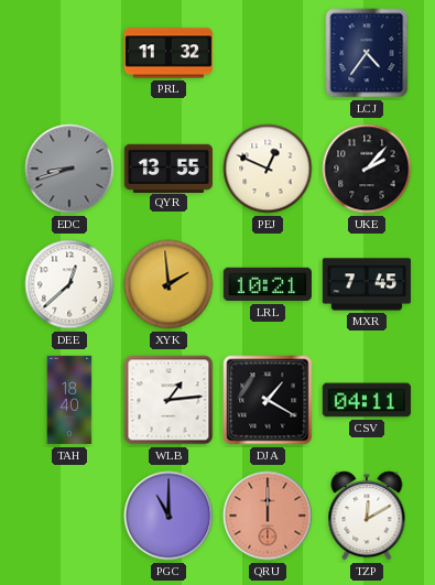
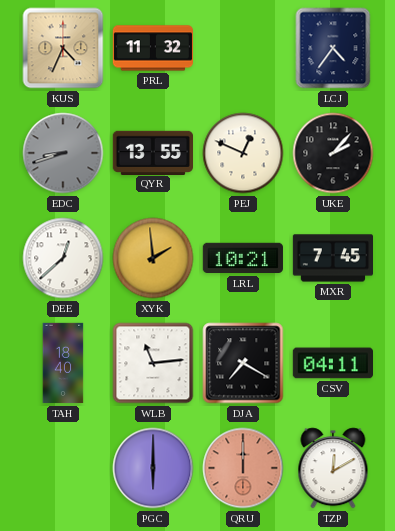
KUS: none -> 4:34
WLB: 1:14 -> 11:14
DJA: 1:20 -> 7:20
PGC: 11:00 -> 6:00
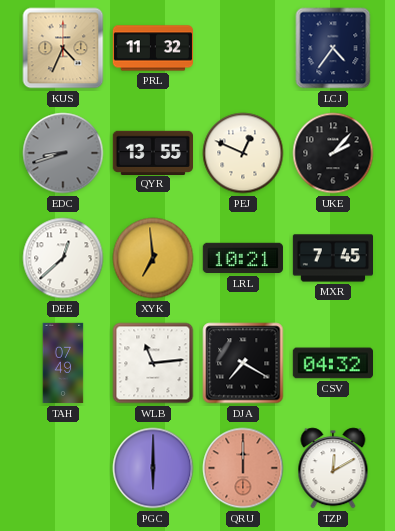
XYK: 1:59 -> 6:59
TAH: 18:40 -> 07:49
CSV: 04:11 -> 04:32
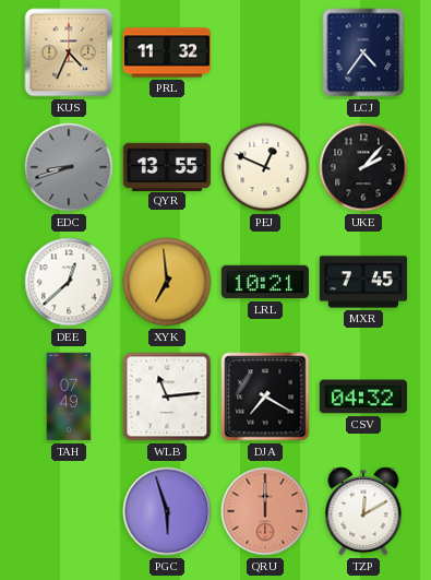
PGC: 6:00 -> 5:57
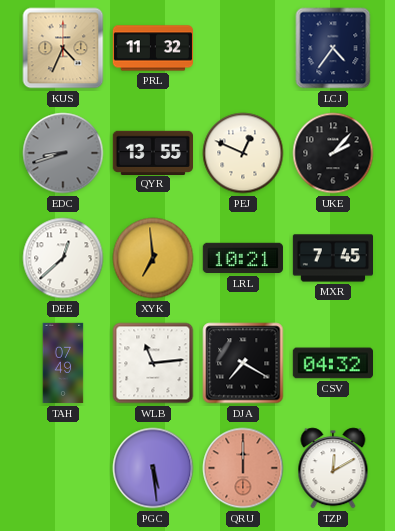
PGC: 5:57 -> 5:29
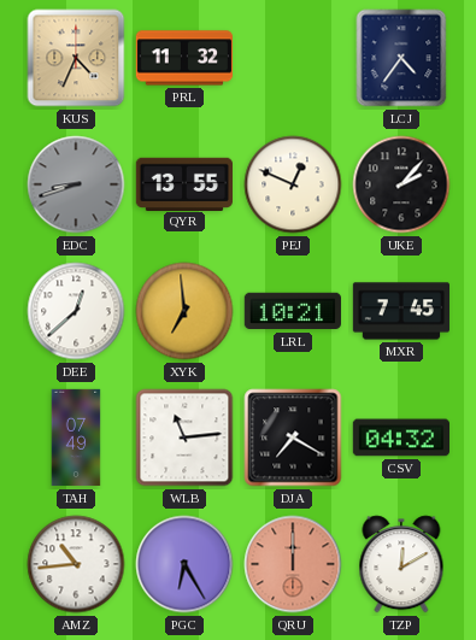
AMZ: none -> 10:44
PGC: 5:29 -> 6:25
